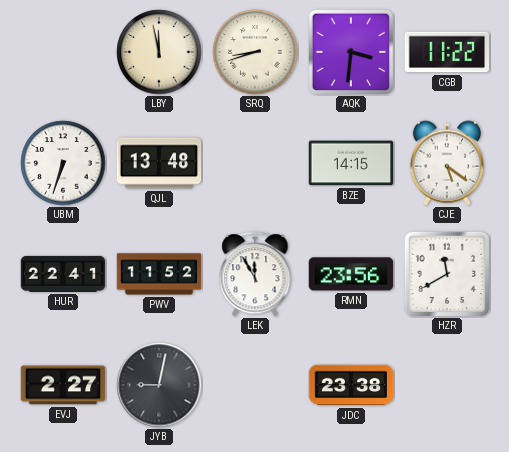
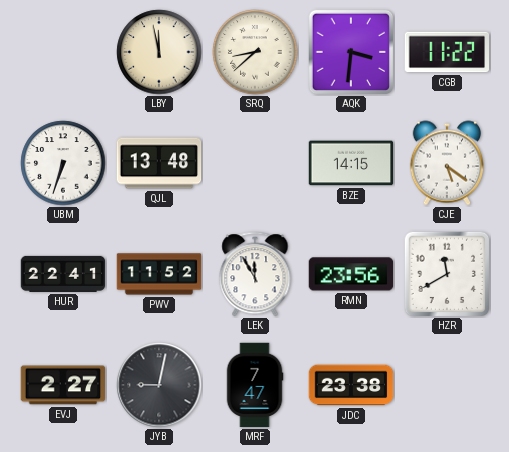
SRQ: 8:42 -> 8:38
MRF: none -> 7:47
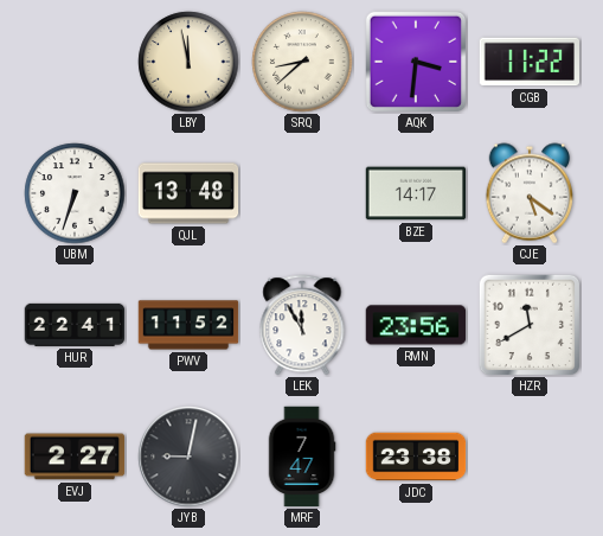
BZE: 14:15 -> 14:17
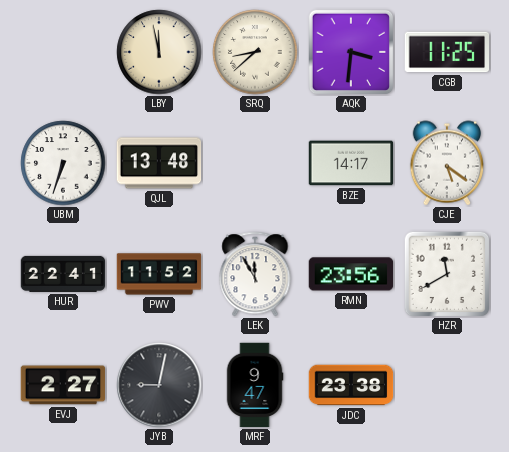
CGB: 11:22 -> 11:25
MRF: 7:47 -> 9:47
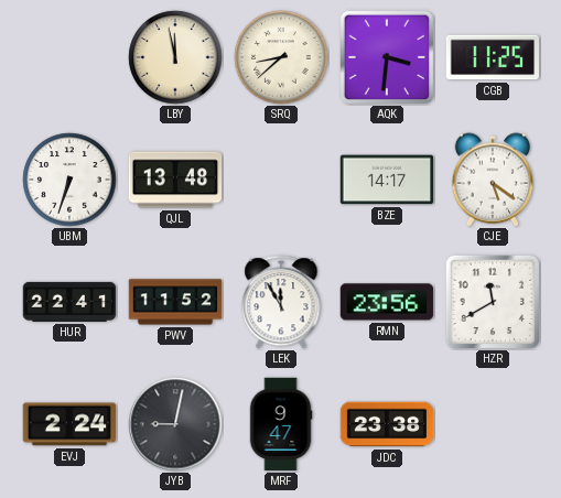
EVJ: 2:27 -> 2:24
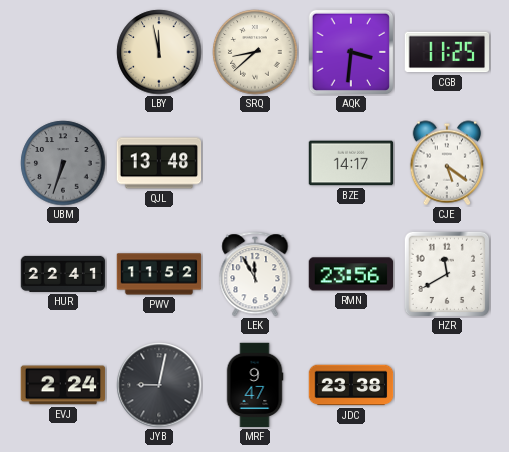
UBM dial: white -> grey
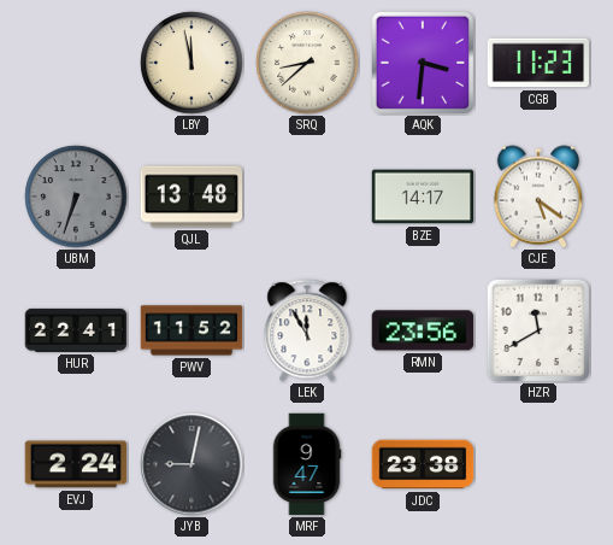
CGB: 11:25 -> 11:23
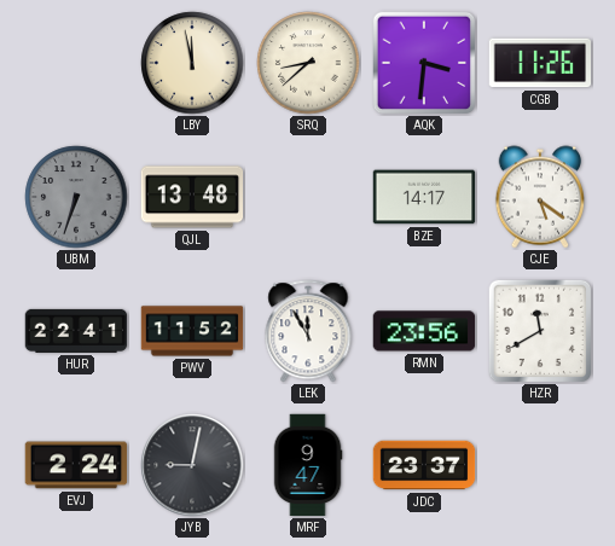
CGB: 11:23 -> 11:26
JDC: 23:38 -> 23:37
